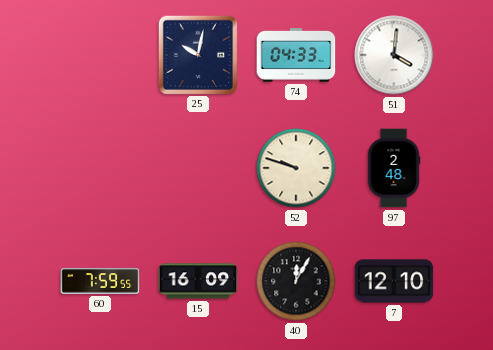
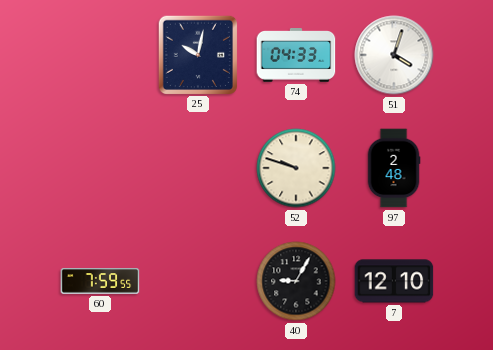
51: 4:01 -> 4:03
15: 16:09 -> none
40: 12:05 -> 9:05
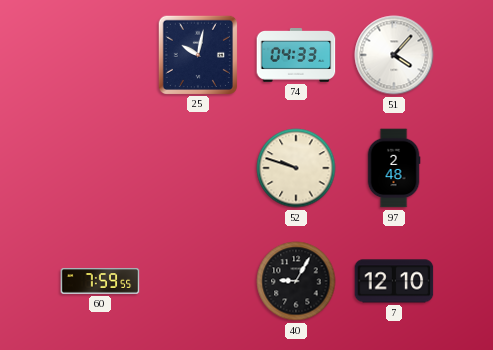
51: 4:03 -> 4:07
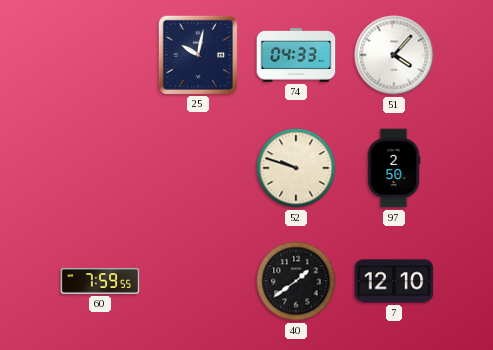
97: 2:48 -> 2:50
40: 9:05 -> 1:39
